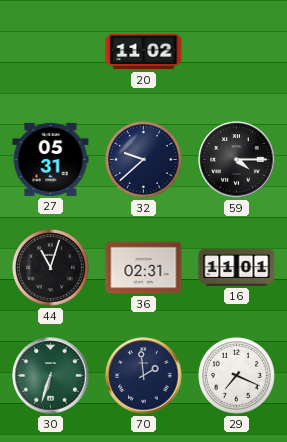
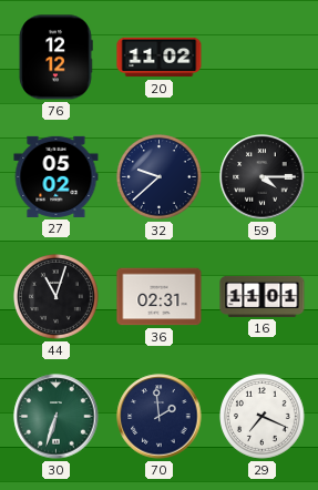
76: none -> 12:12
27: 05:31 -> 05:02
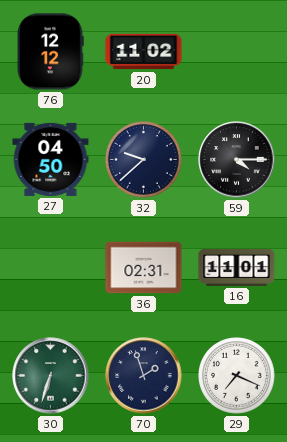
27: 05:02 -> 04:50
44: 11:03 -> none
70: 1:59 -> 1:57
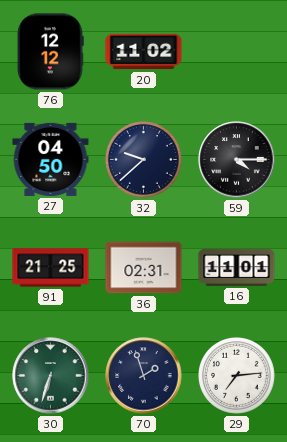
91: none -> 21:25
29: 7:19 -> 7:14
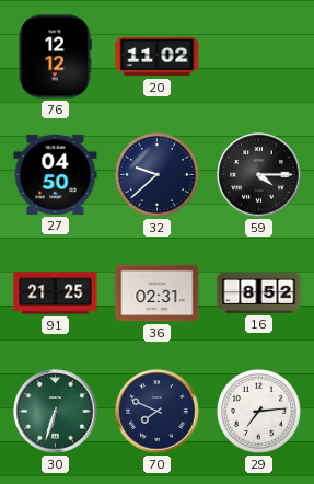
16: 11:01 -> 8:52
70: 1:57 -> 7:49
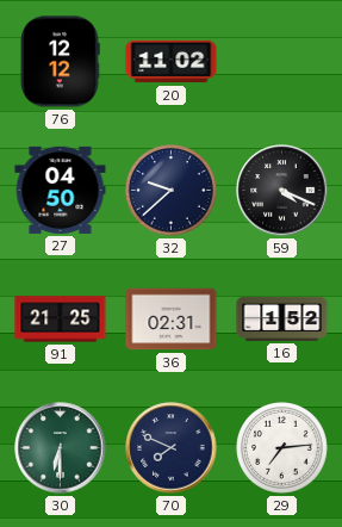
59: 4:15 -> 4:19
16: 8:52 -> 1:52
30: 6:33 -> 6:30
